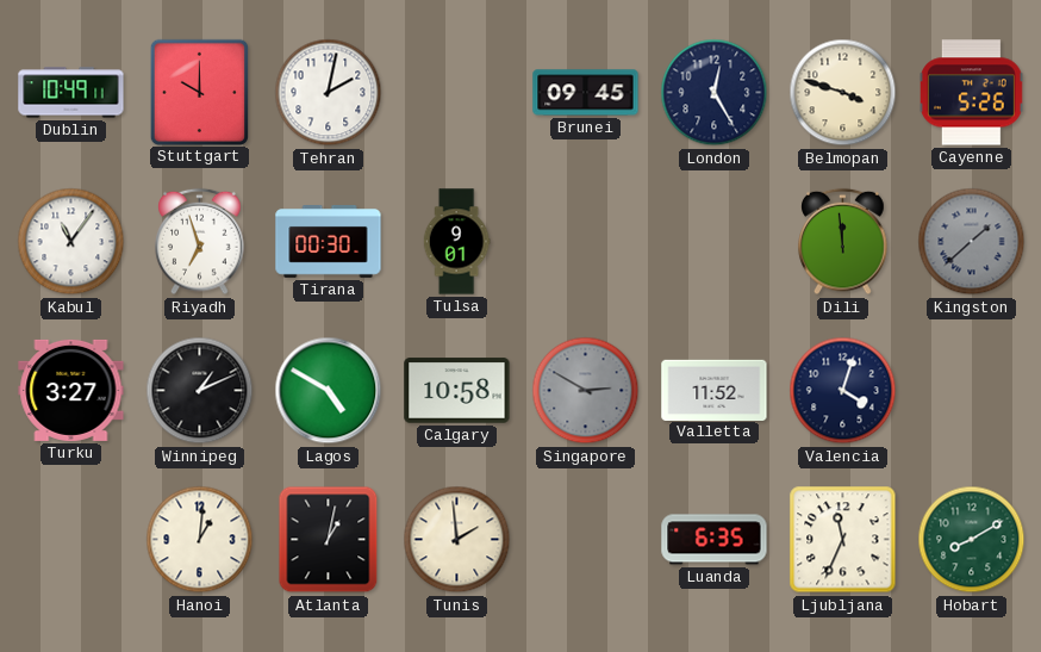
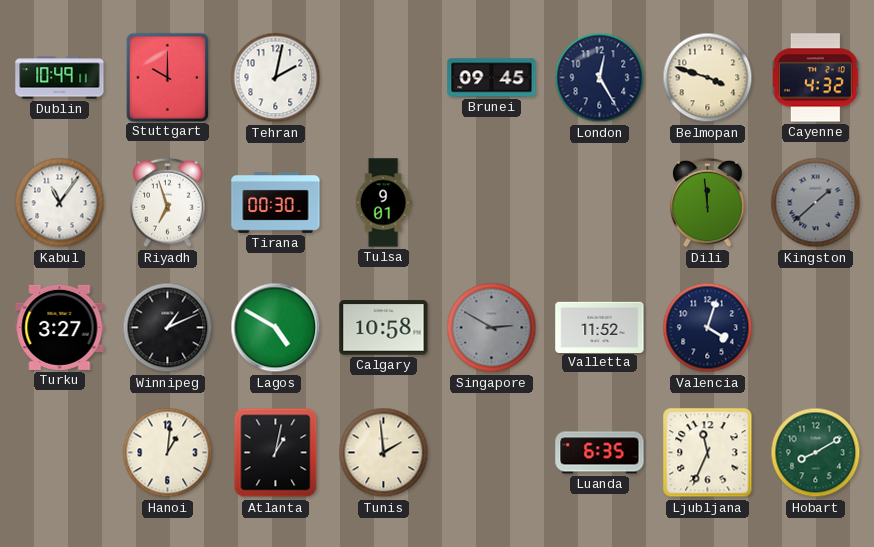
Cayenne: 5:26 -> 4:32
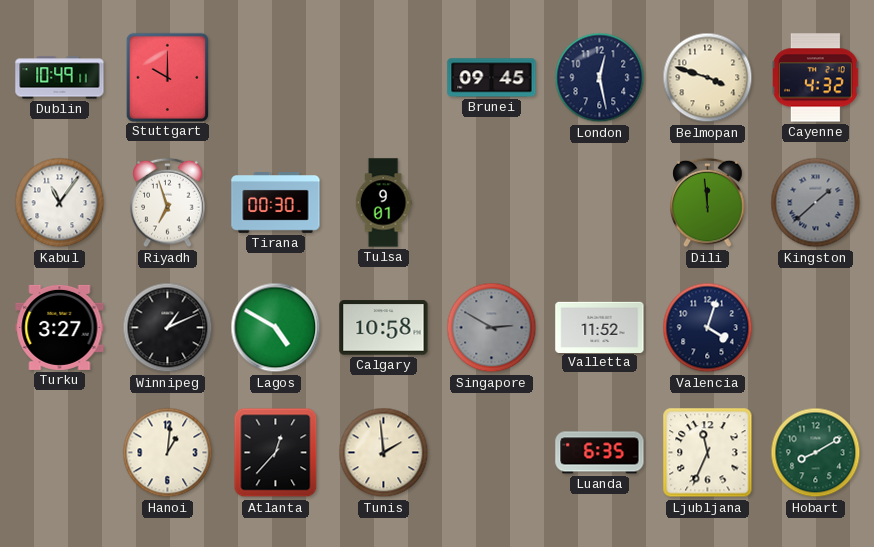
Tehran: 2:02 -> none
London: 12:25 -> 12:28
Atlanta: 1:02 -> 12:37
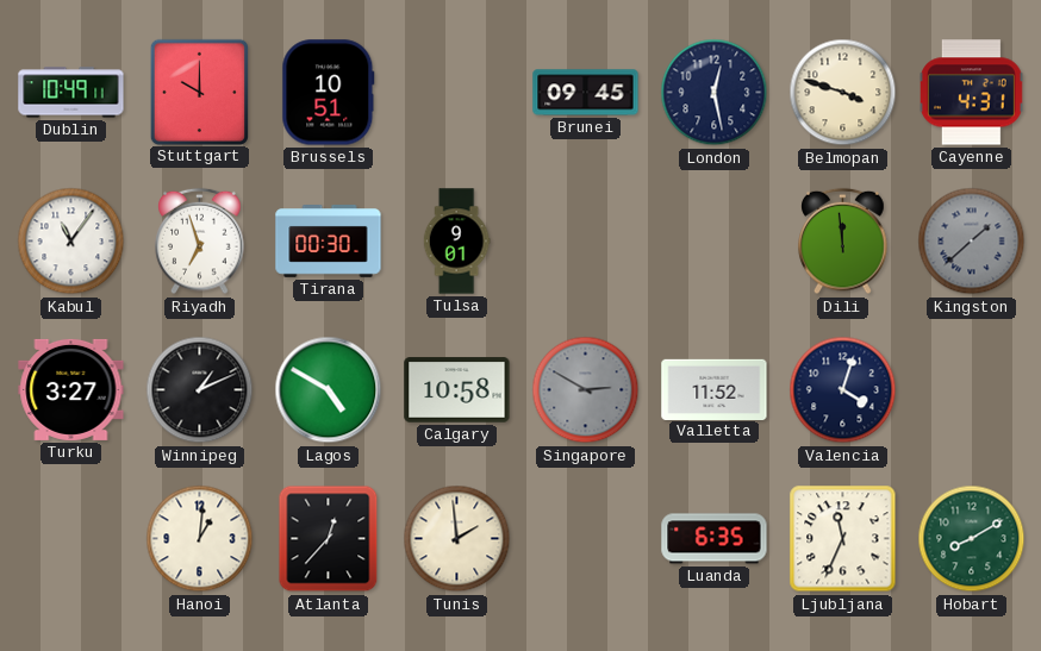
Brussels: none -> 10:51
Cayenne: 4:32 -> 4:31
